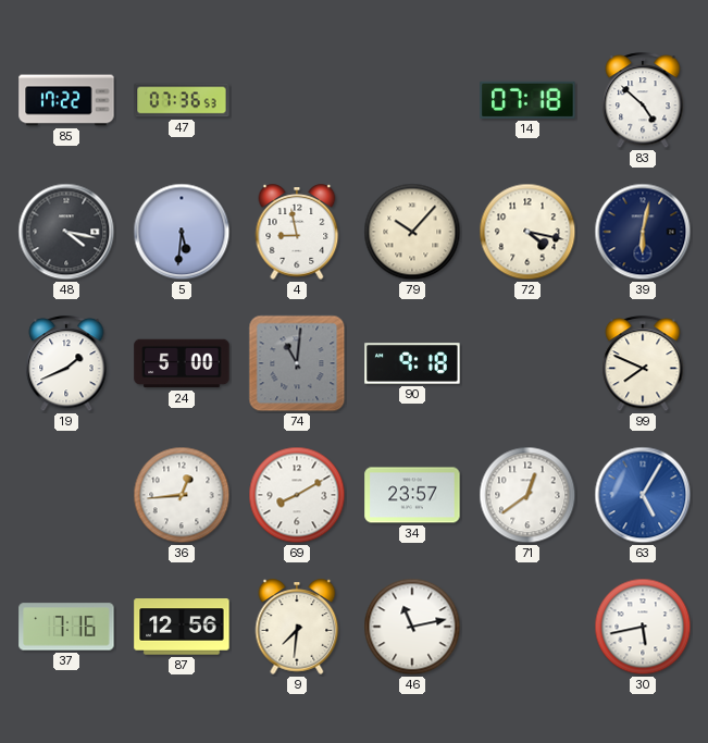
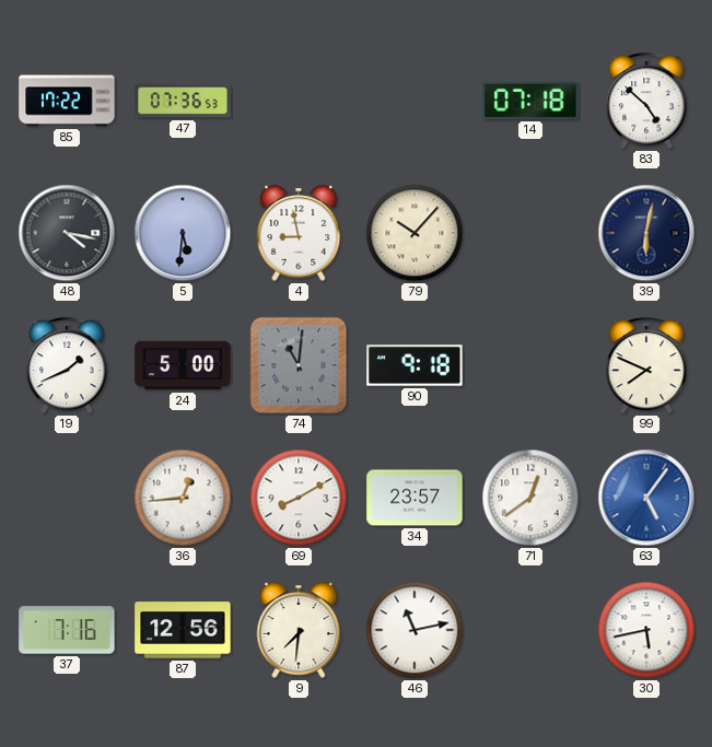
72: 4:17 -> none
63: 5:05 -> 5:06
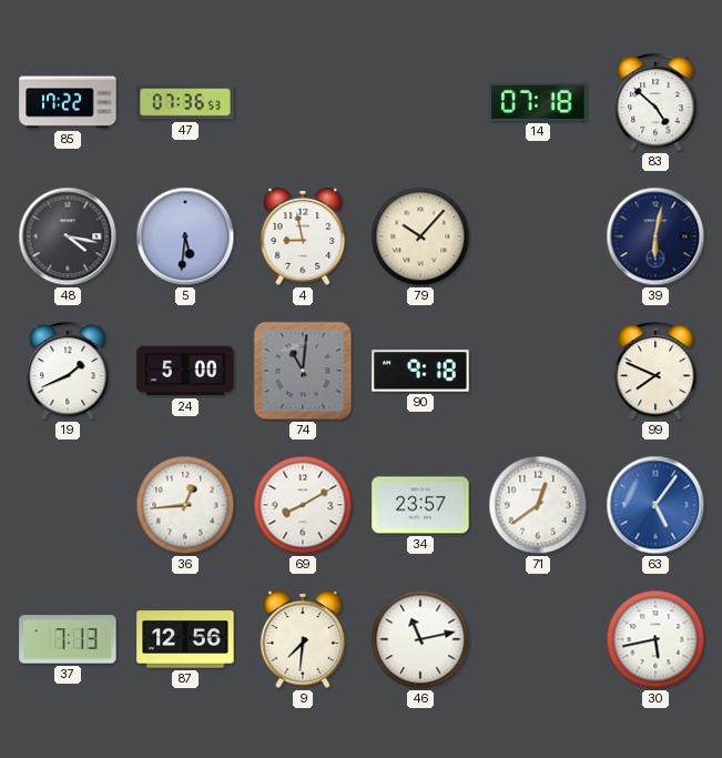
37: 7:16 -> 7:13
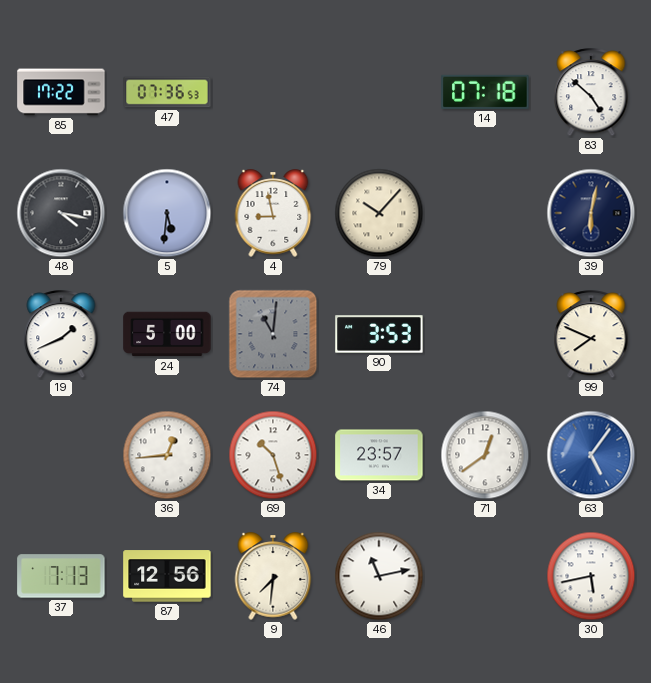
90: 9:18 -> 3:53
69: 8:10 -> 10:27
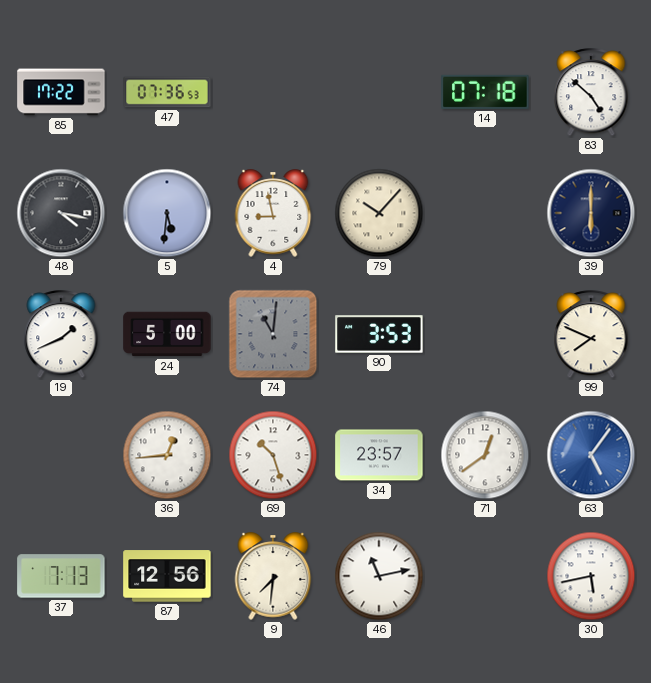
39: 6:02 -> 6:00
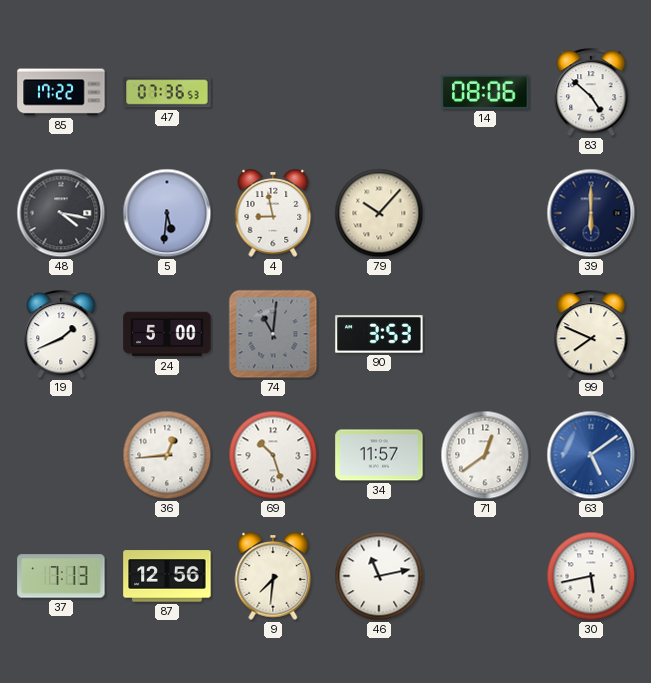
14: 07:18 -> 08:06
34: 23:57 -> 11:57
63: 5:06 -> 5:09
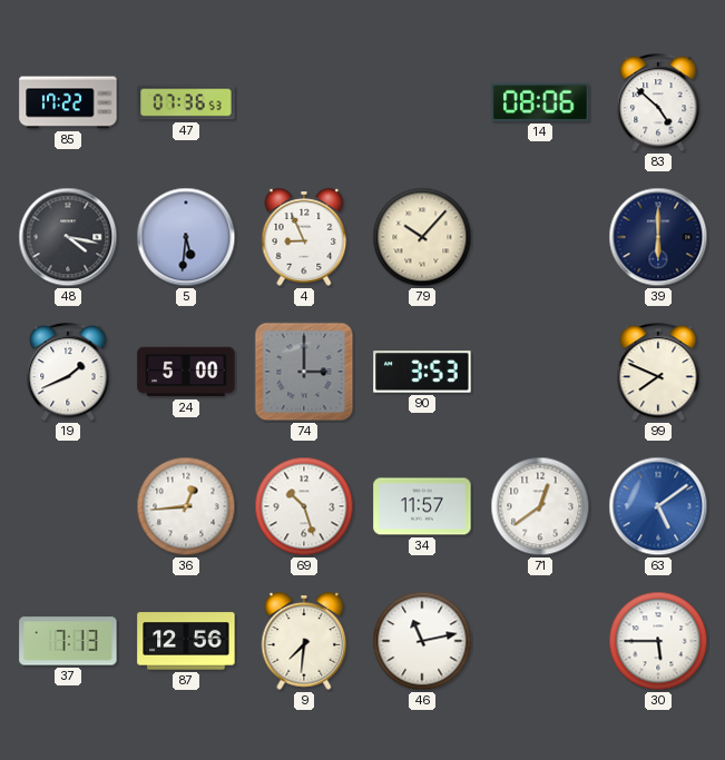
4: 8:58 -> 8:56
74: 11:01 -> 3:00
30: 5:43 -> 5:45
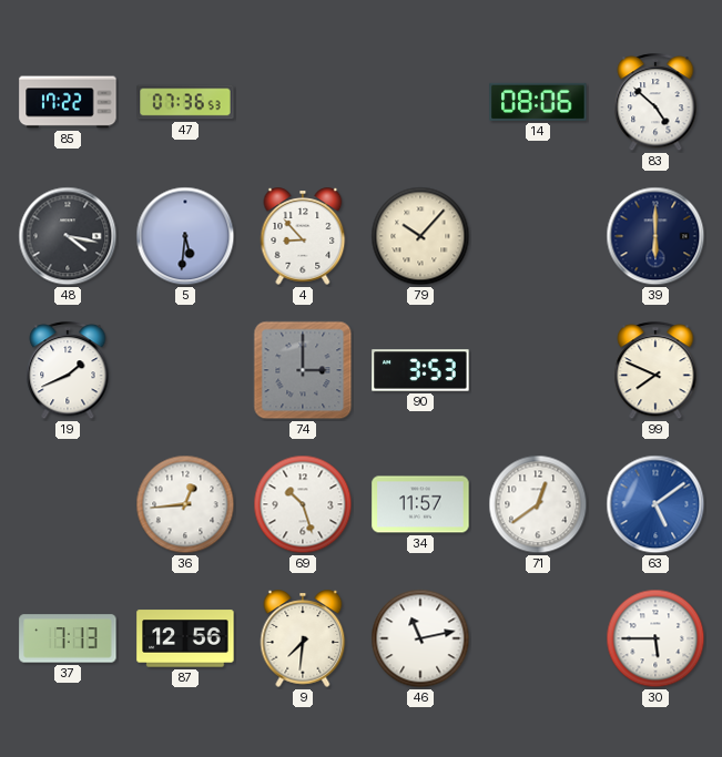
4: 8:56 -> 8:53
24: 5:00 -> none
